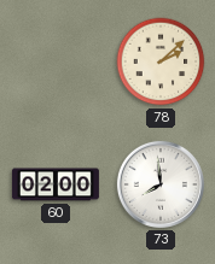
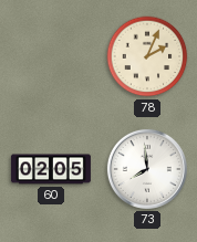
78: 2:08 -> 2:04
60: 02:00 -> 02:05
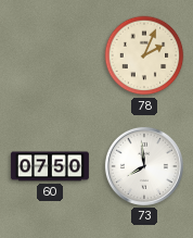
60: 02:05 -> 07:50
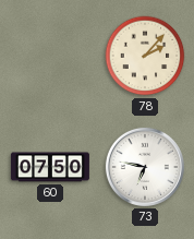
78: 2:04 -> 2:07
73: 7:59 -> 6:47
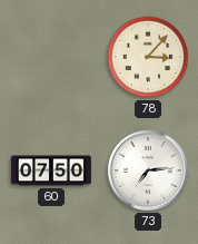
78: 2:07 -> 3:07
73: 6:47 -> 7:14
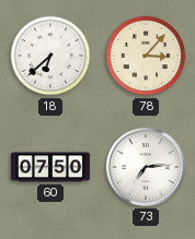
18: none -> 6:38
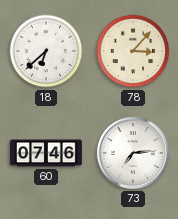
60: 07:50 -> 07:46
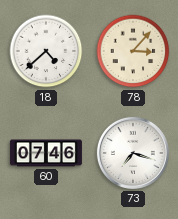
18: 6:38 -> 4:38
73: 7:14 -> 7:18
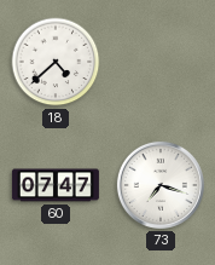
78: 3:07 -> none
60: 07:46 -> 07:47
